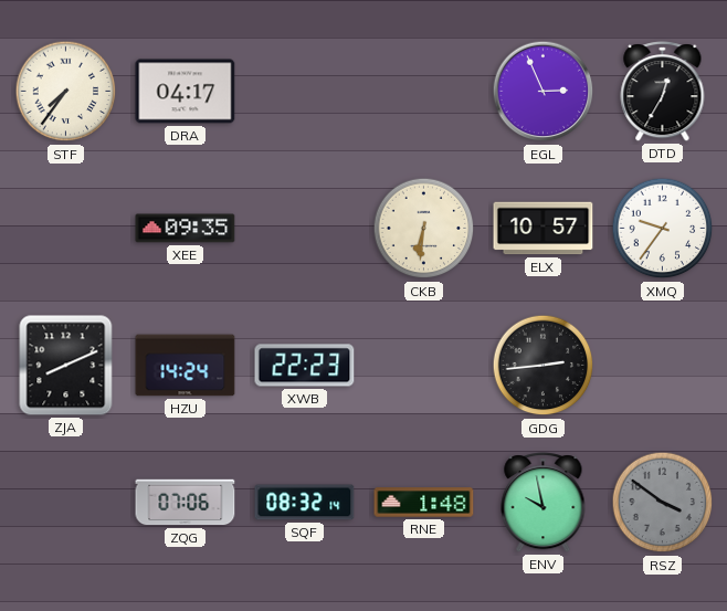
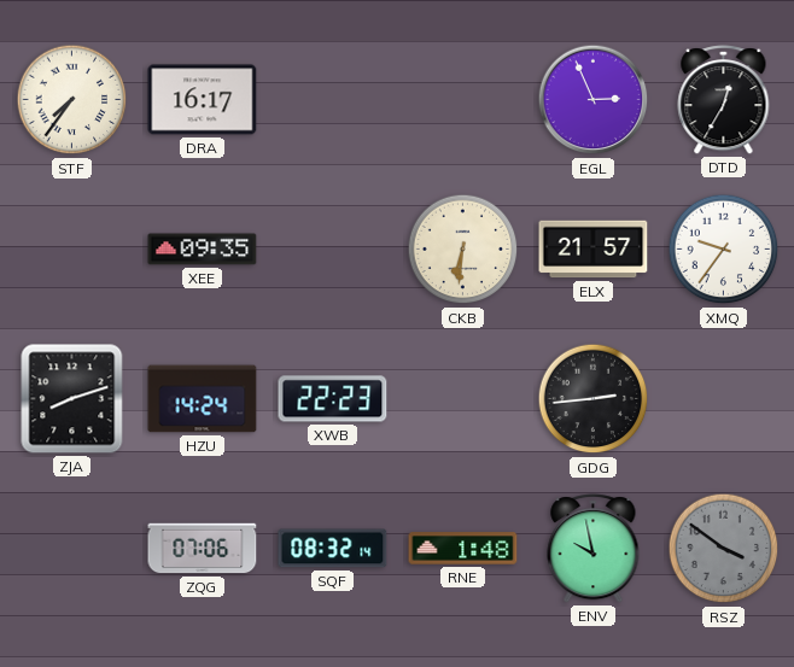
DRA: 04:17 -> 16:17
ELX: 10:57 -> 21:57
ZJA: 8:11 -> 8:12
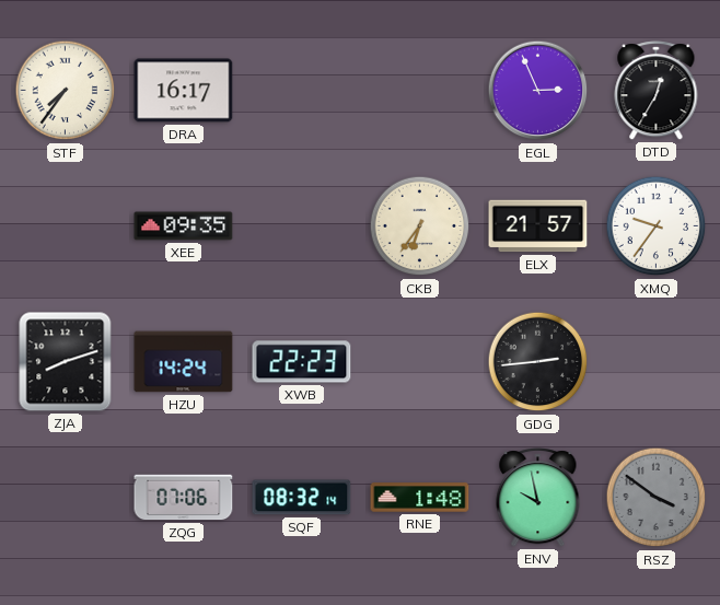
CKB: 6:31 -> 6:36
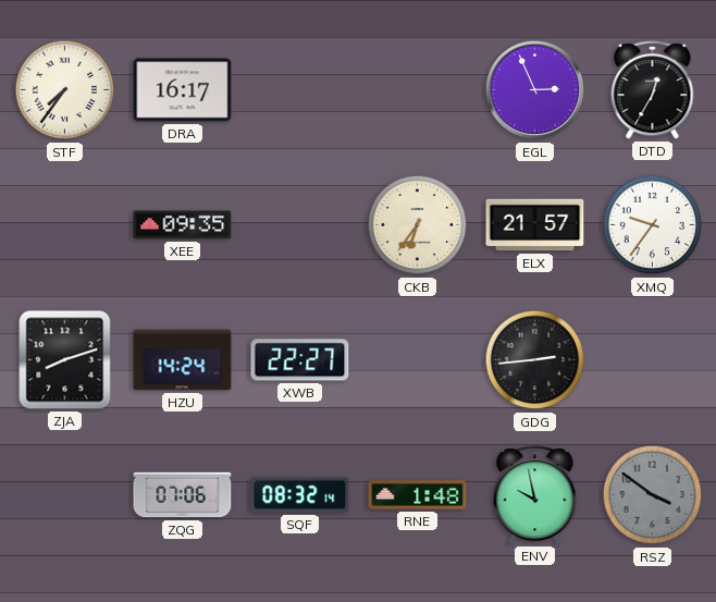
XWB: 22:23 -> 22:27
